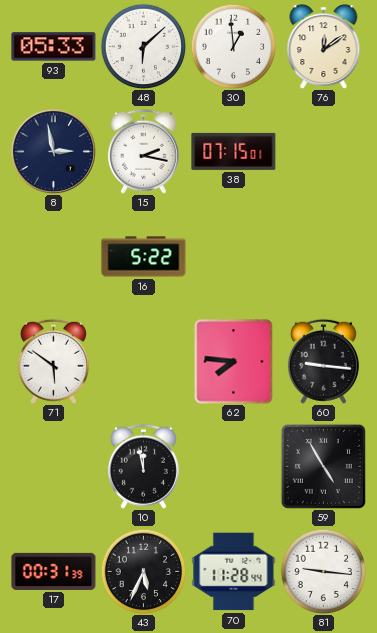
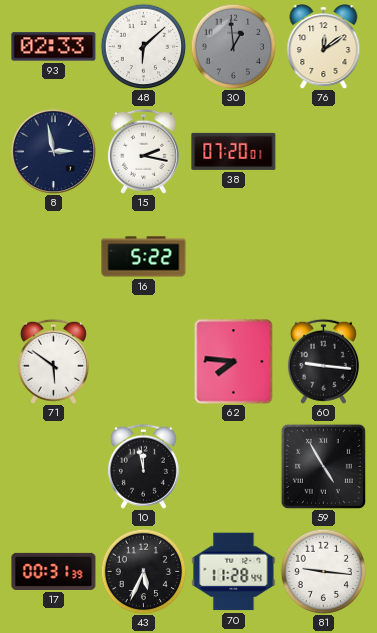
93: 05:33 -> 02:33
30 dial: white -> grey
38: 07:15 -> 07:20
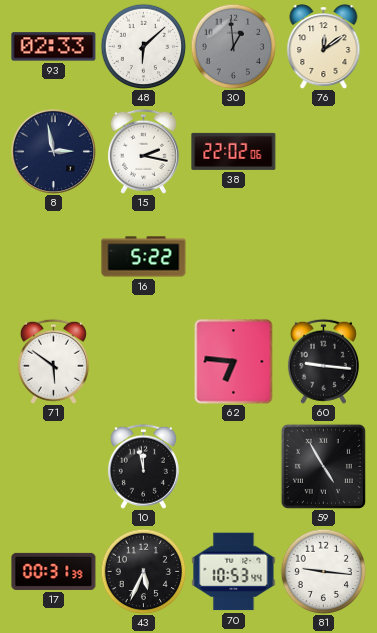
38: 07:20 -> 22:02
62: 7:46 -> 6:46
70: 11:28 -> 10:53
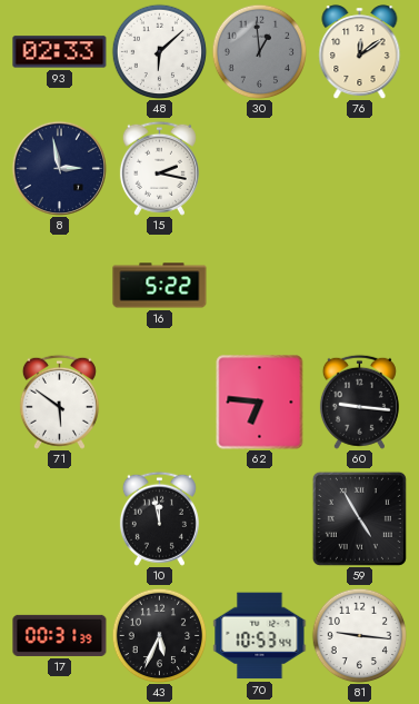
38: 22:02 -> none
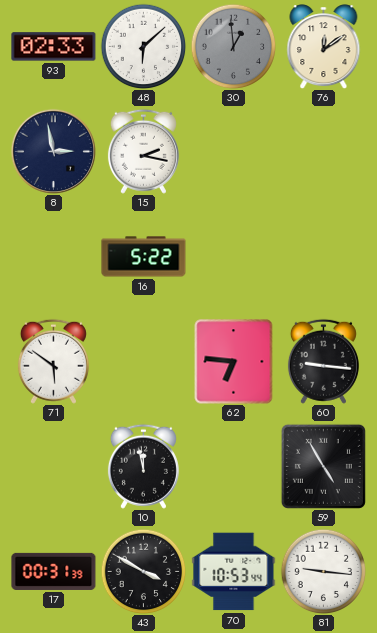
43: 5:34 -> 3:50
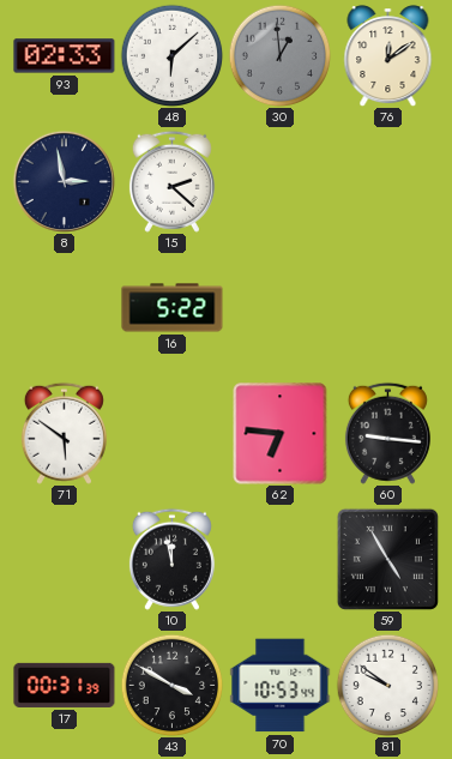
15: 2:17 -> 2:22
81: 9:16 -> 9:51
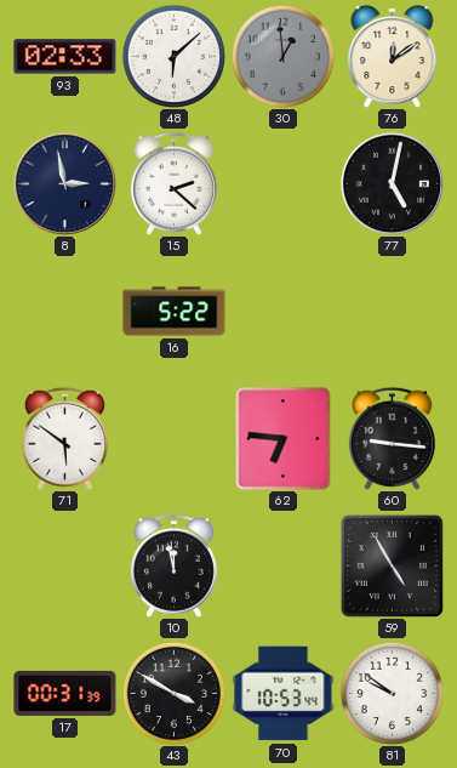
77: none -> 5:02
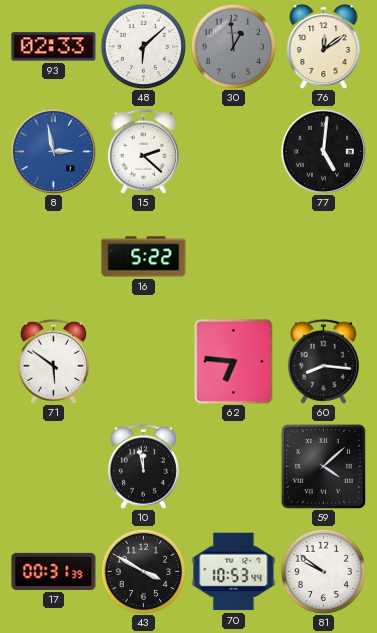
8 dial: navy -> blue
77: 5:02 -> 5:01
60: 9:16 -> 8:16
59: 4:55 -> 4:08
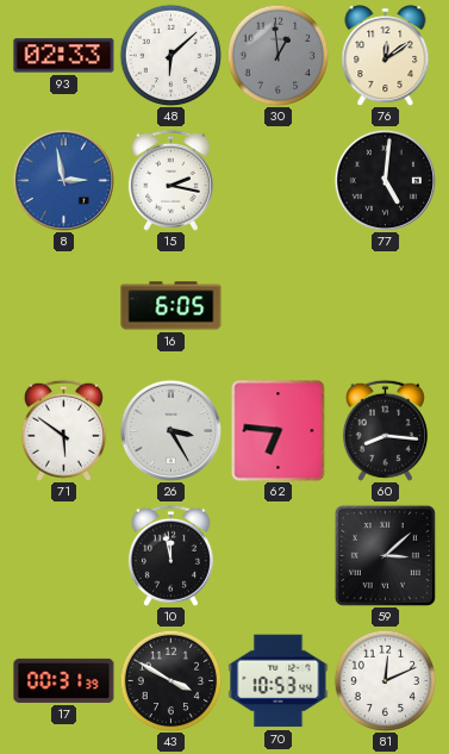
15: 2:22 -> 2:17
16: 5:22 -> 6:05
26: none -> 3:25
59: 4:08 -> 3:08
81: 9:51 -> 12:11
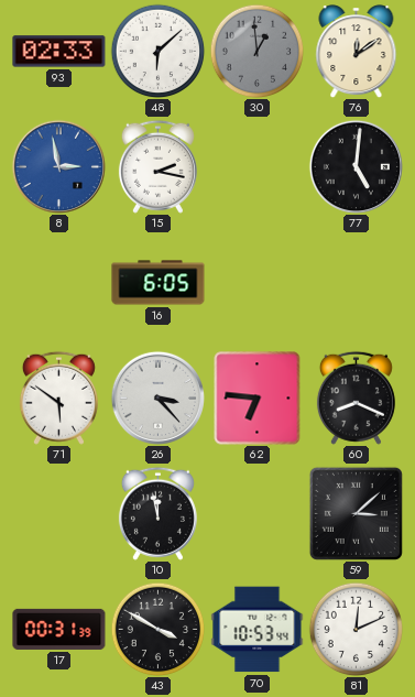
26: 3:25 -> 3:23
60: 8:16 -> 8:19
